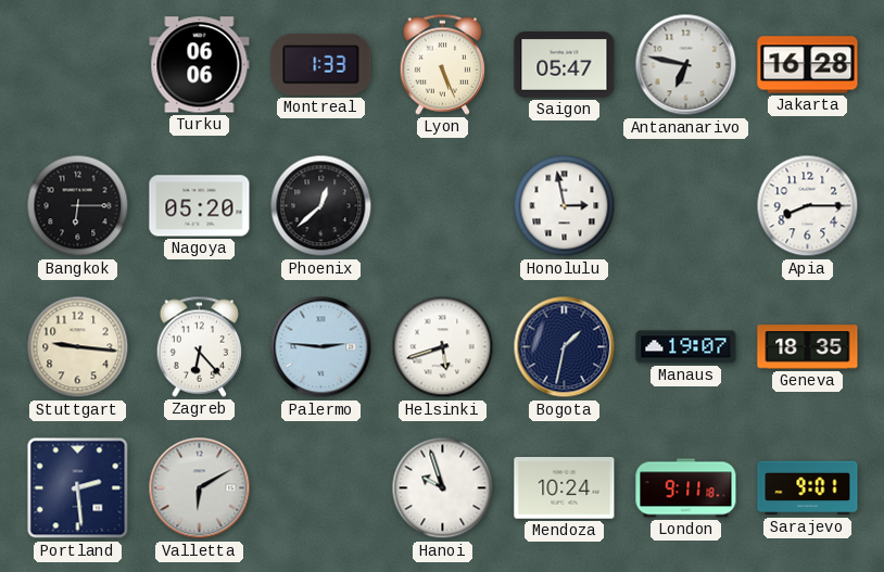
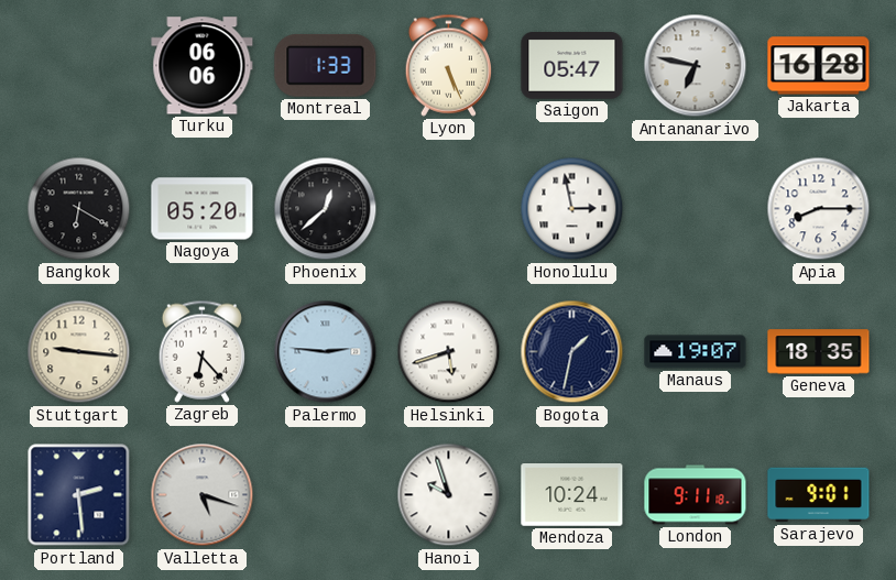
Bangkok: 6:15 -> 6:20
Valletta: 6:10 -> 5:18
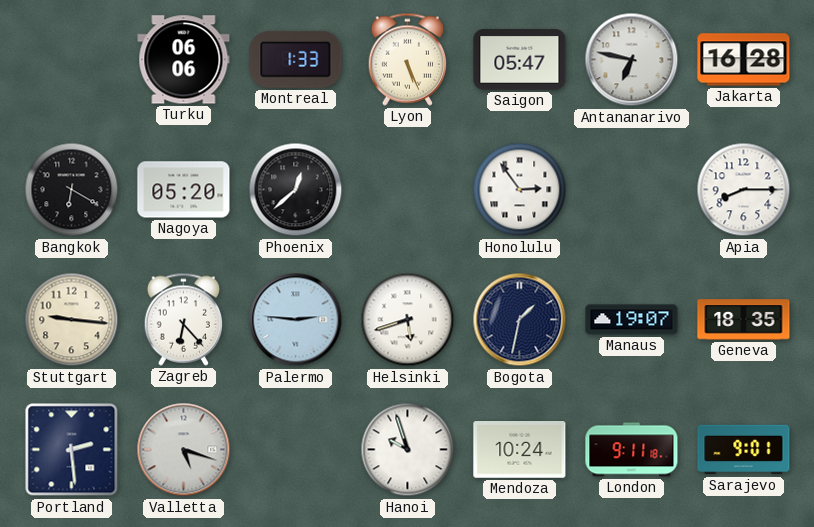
Honolulu: 2:58 -> 2:54
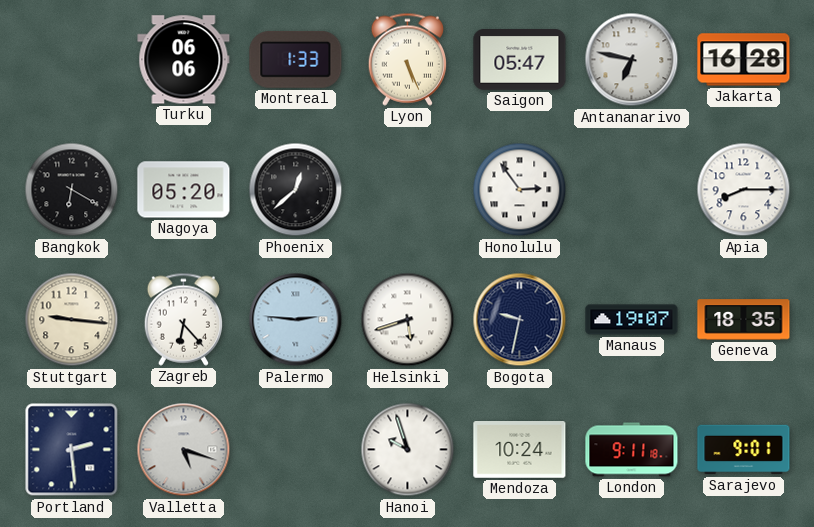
Bogota: 1:32 -> 9:32
